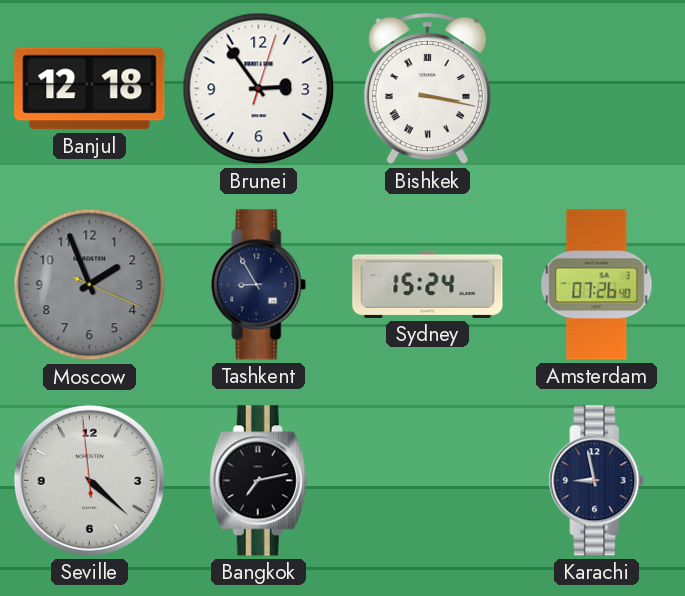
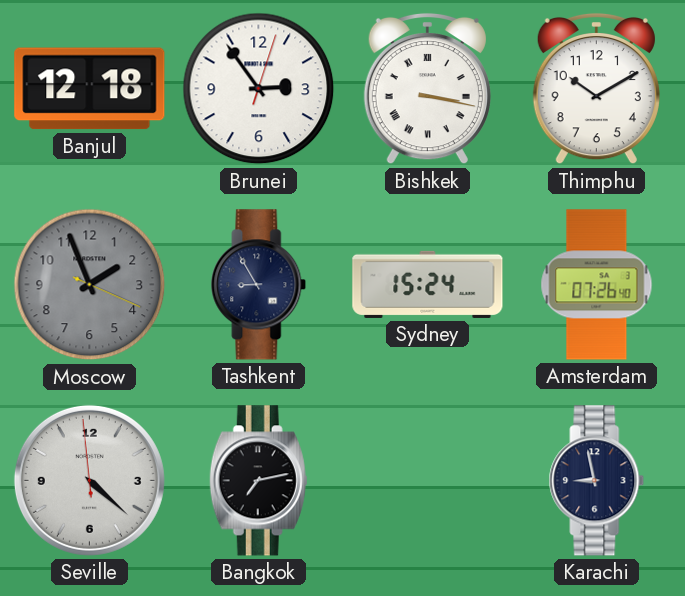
Thimphu: none -> 10:10
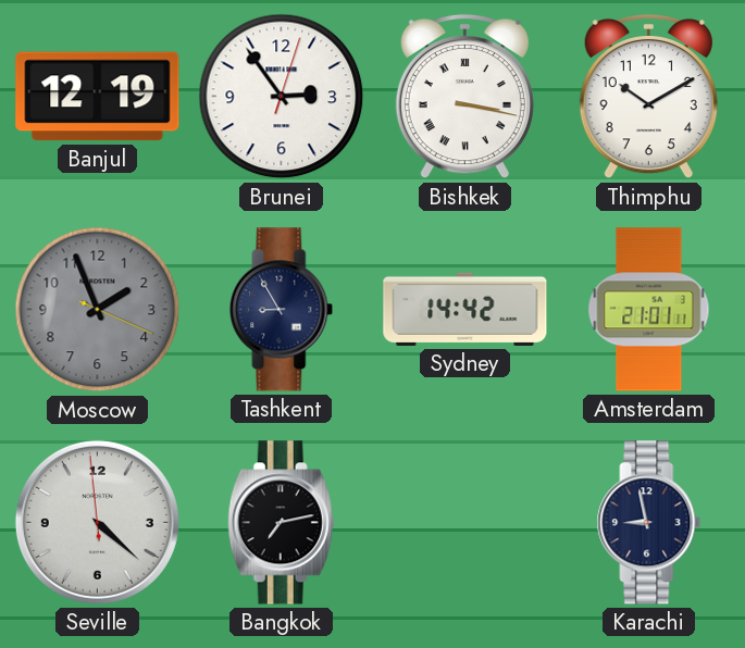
Banjul: 12:18 -> 12:19
Sydney: 15:24 -> 14:42
Amsterdam: 07:26 -> 21:01
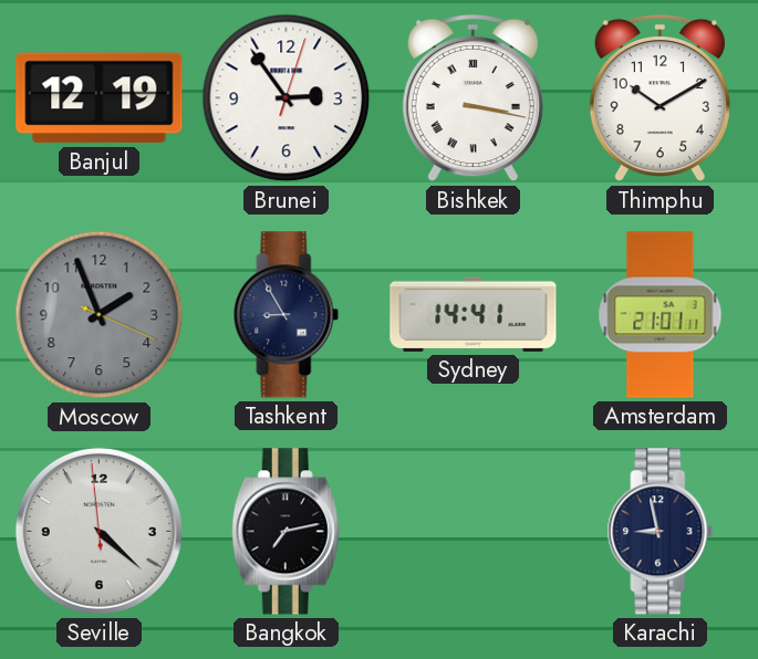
Sydney: 14:42 -> 14:41
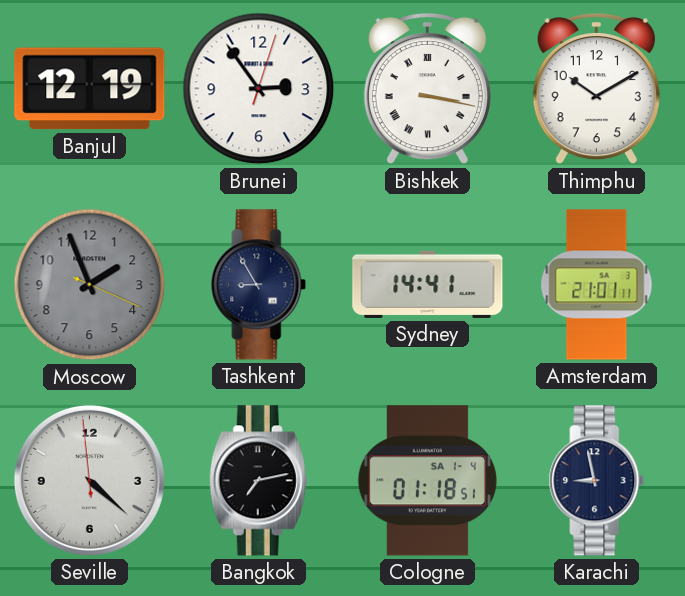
Cologne: none -> 01:18
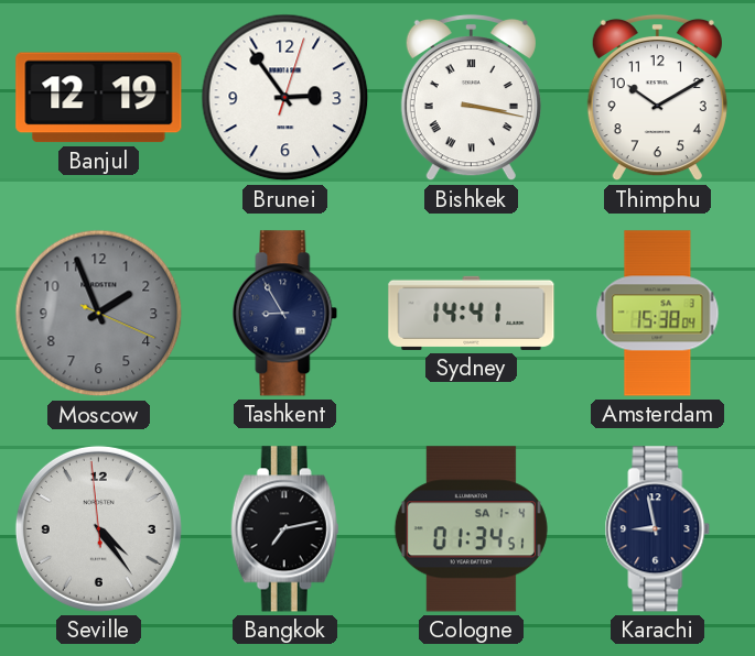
Amsterdam: 21:01 -> 15:38
Seville: 4:21 -> 4:23
Cologne: 01:18 -> 01:34
